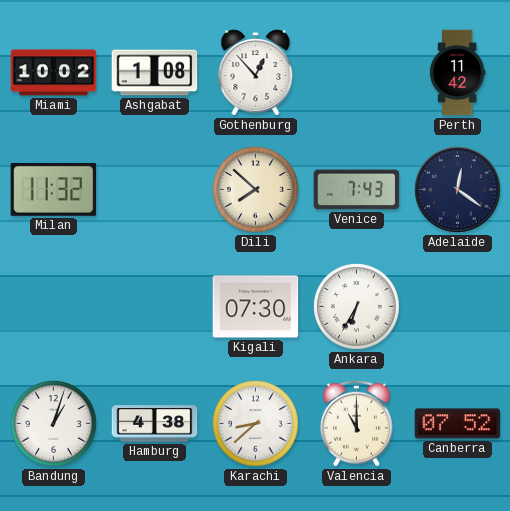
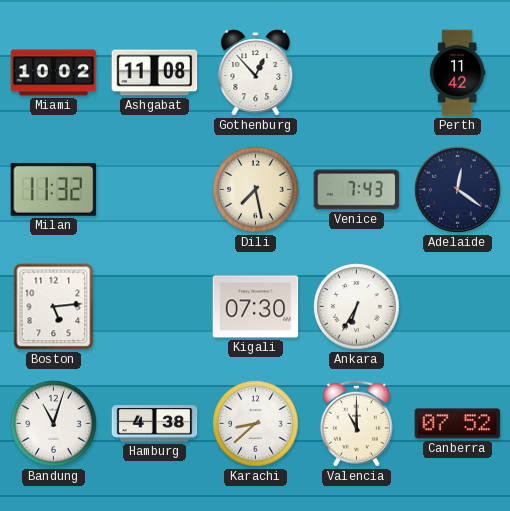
Ashgabat: 1:08 -> 11:08
Dili: 7:52 -> 7:28
Boston: none -> 5:14
Bandung: 1:03 -> 11:03
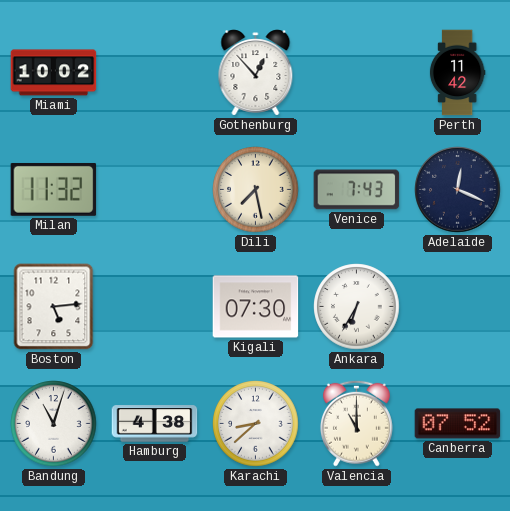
Ashgabat: 11:08 -> none
Adelaide: 12:21 -> 12:19
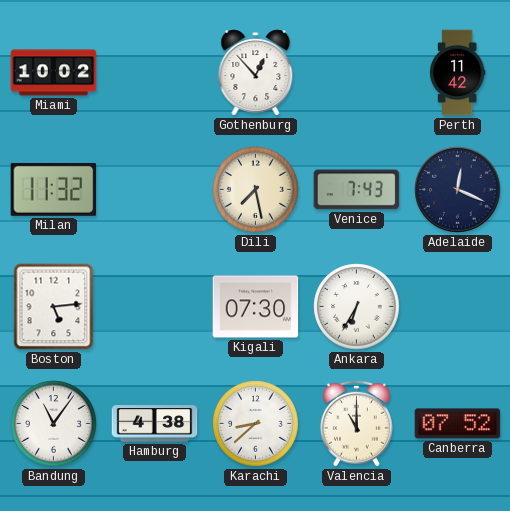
Bandung: 11:03 -> 11:06
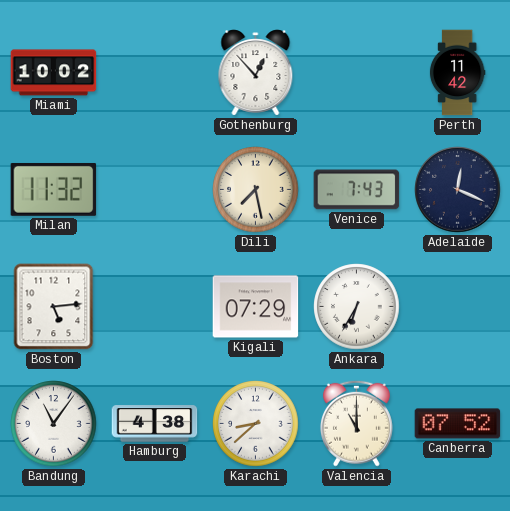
Kigali: 07:30 -> 07:29
